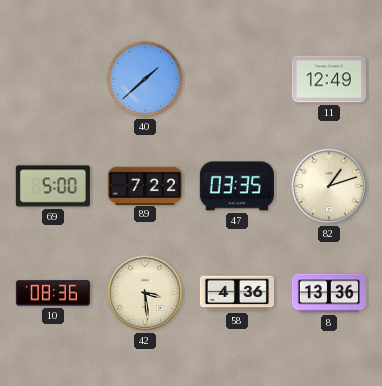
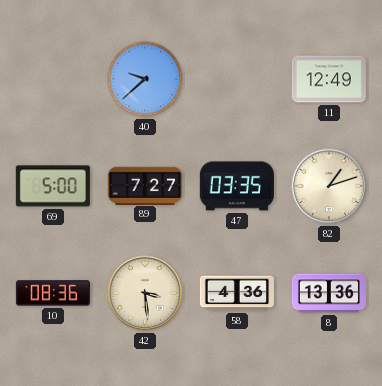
40: 1:38 -> 9:38
89: 7:22 -> 7:27
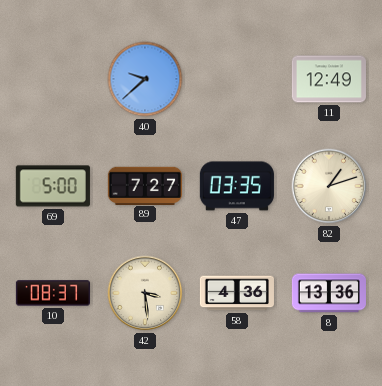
10: 08:36 -> 08:37
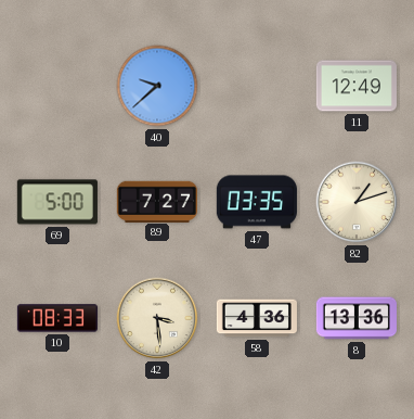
10: 08:37 -> 08:33
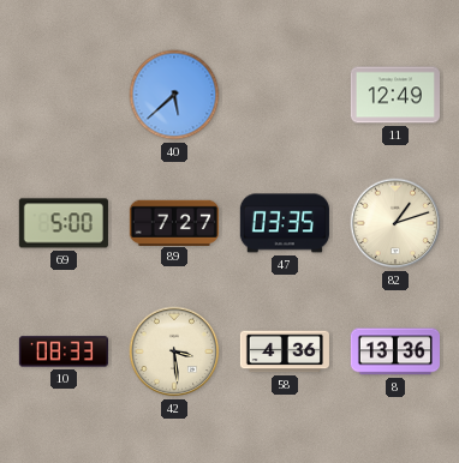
40: 9:38 -> 5:38
